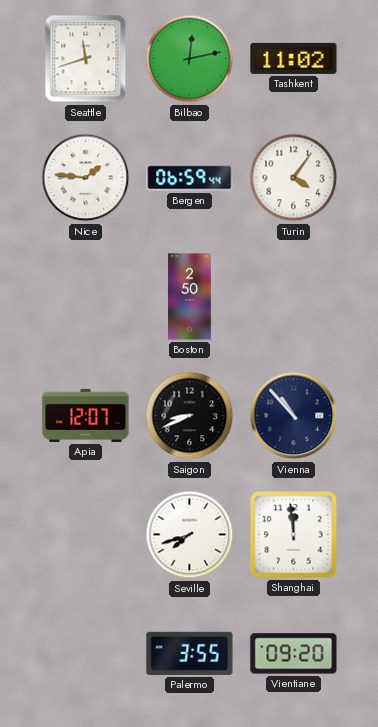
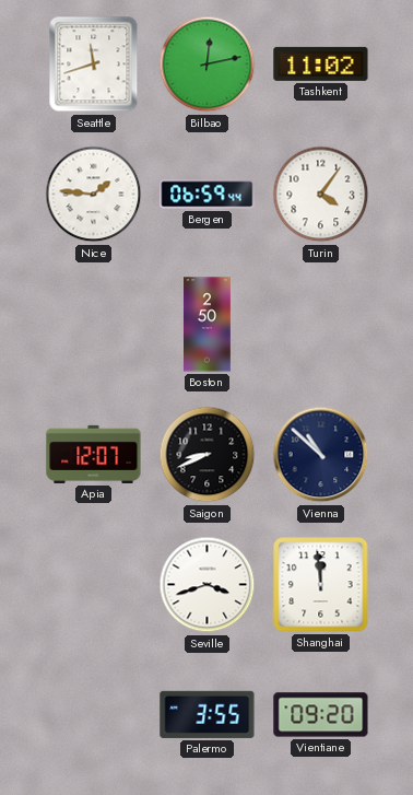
Vienna: 10:53 -> 10:52
Seville: 7:42 -> 3:42
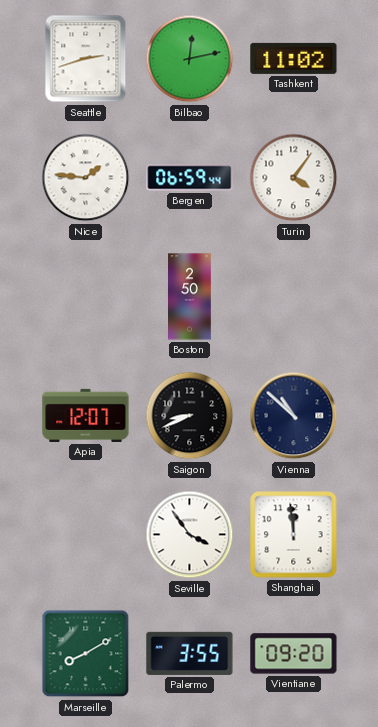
Seattle: 11:42 -> 2:42
Seville: 3:42 -> 3:54
Marseille: none -> 8:10
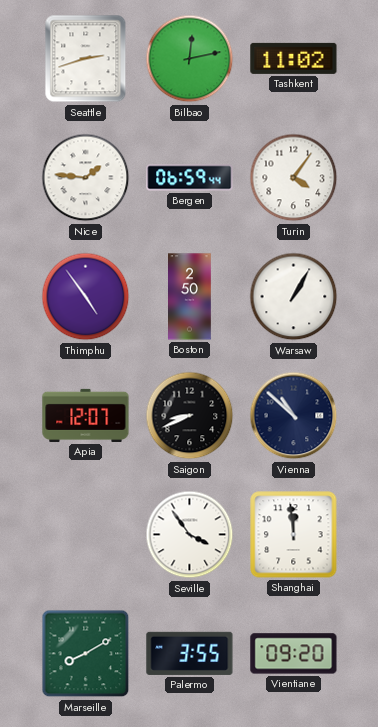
Thimphu: none -> 4:54
Warsaw: none -> 1:05
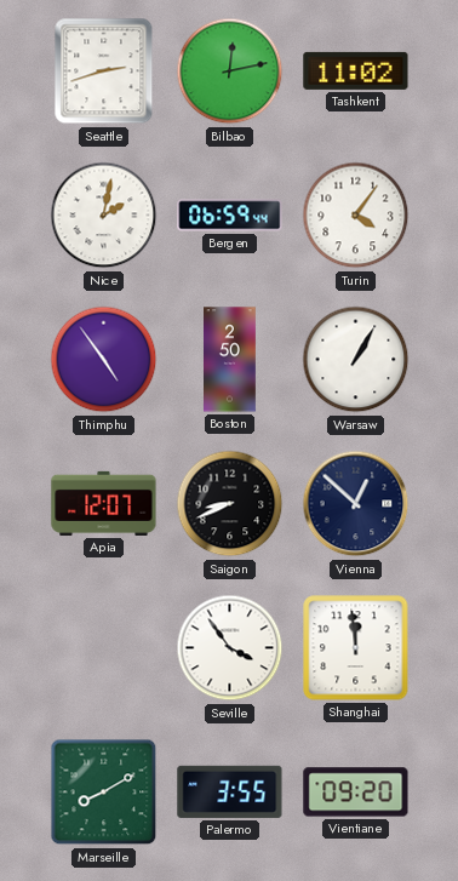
Nice: 1:46 -> 2:02
Vienna: 10:52 -> 12:52
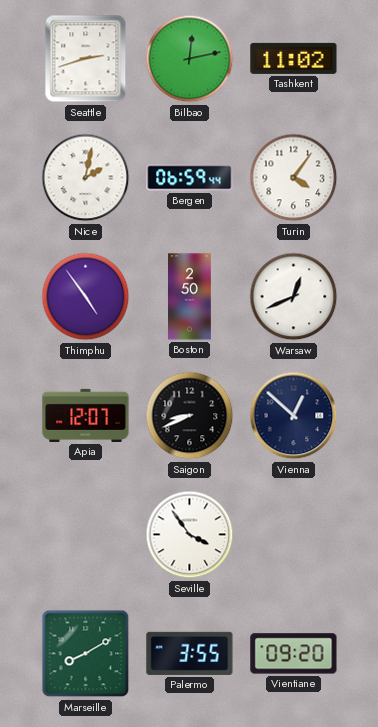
Warsaw: 1:05 -> 12:41
Shanghai: 11:59 -> none
